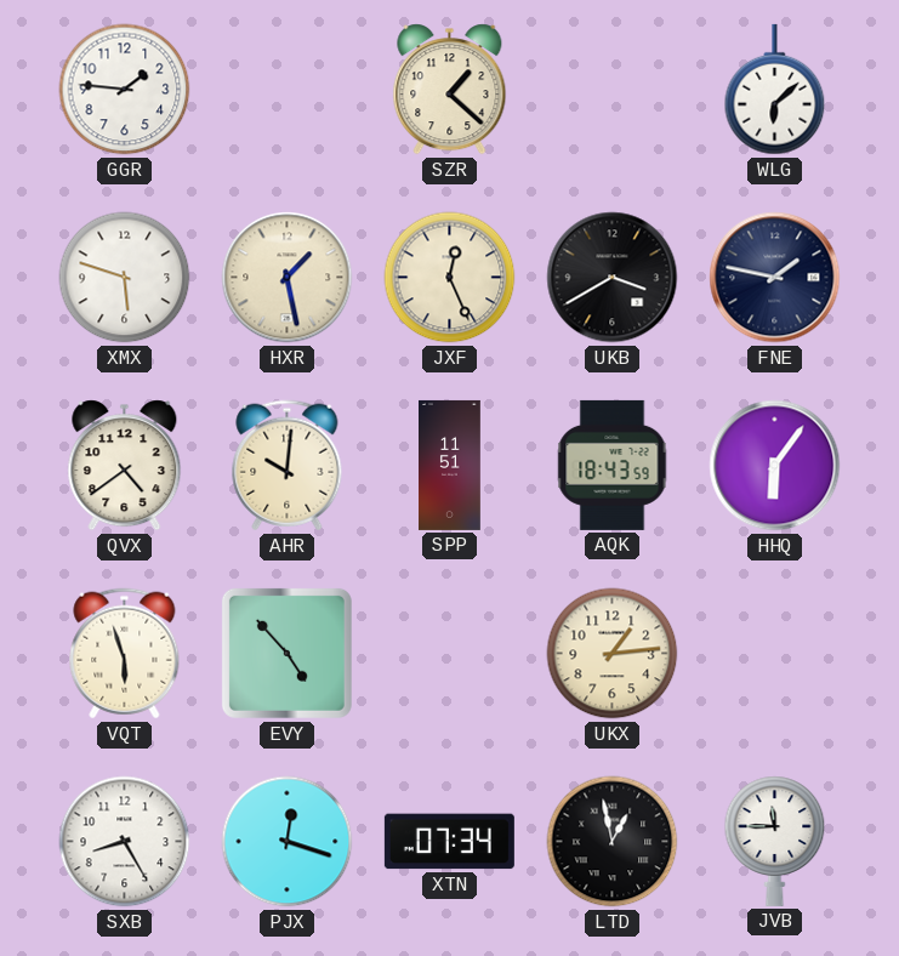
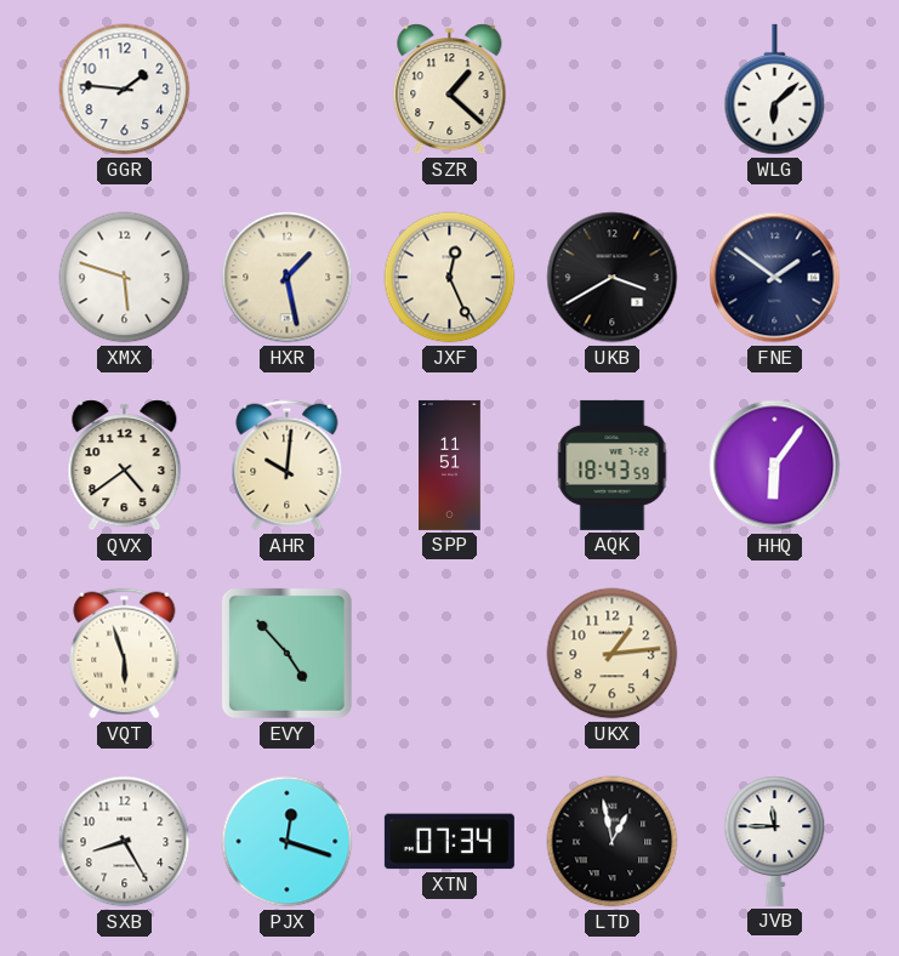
FNE: 1:47 -> 1:51
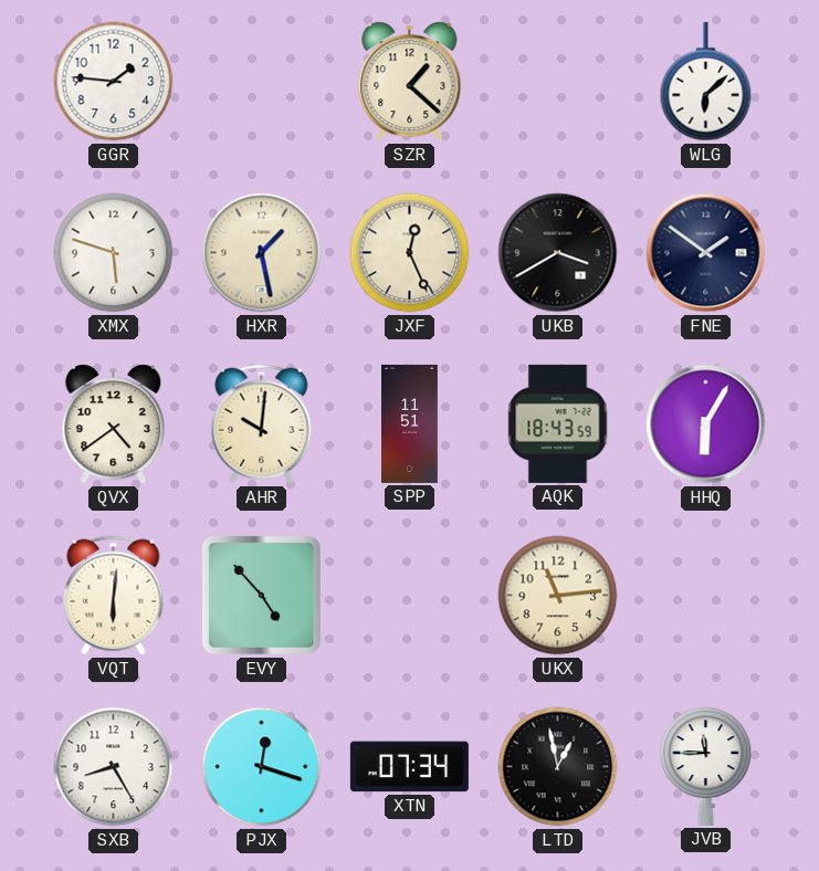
HHQ: 6:06 -> 6:05
VQT: 5:57 -> 6:01
UKX: 1:14 -> 11:14
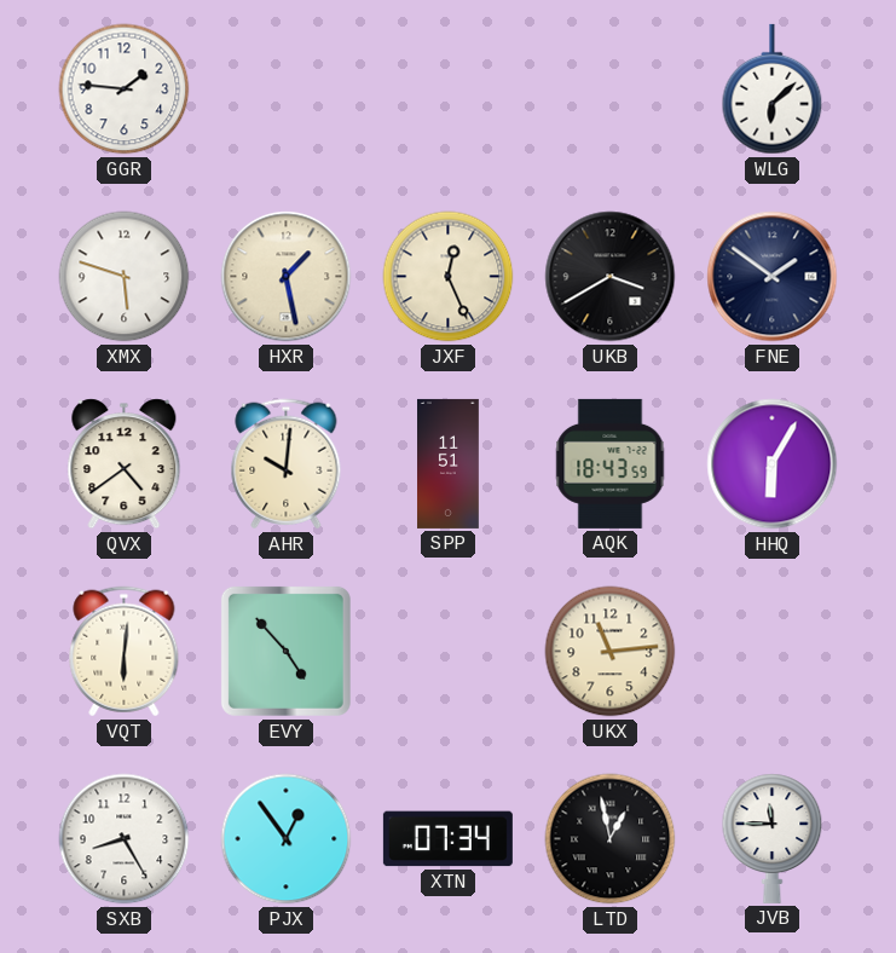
SZR: 1:22 -> none
PJX: 12:18 -> 12:54
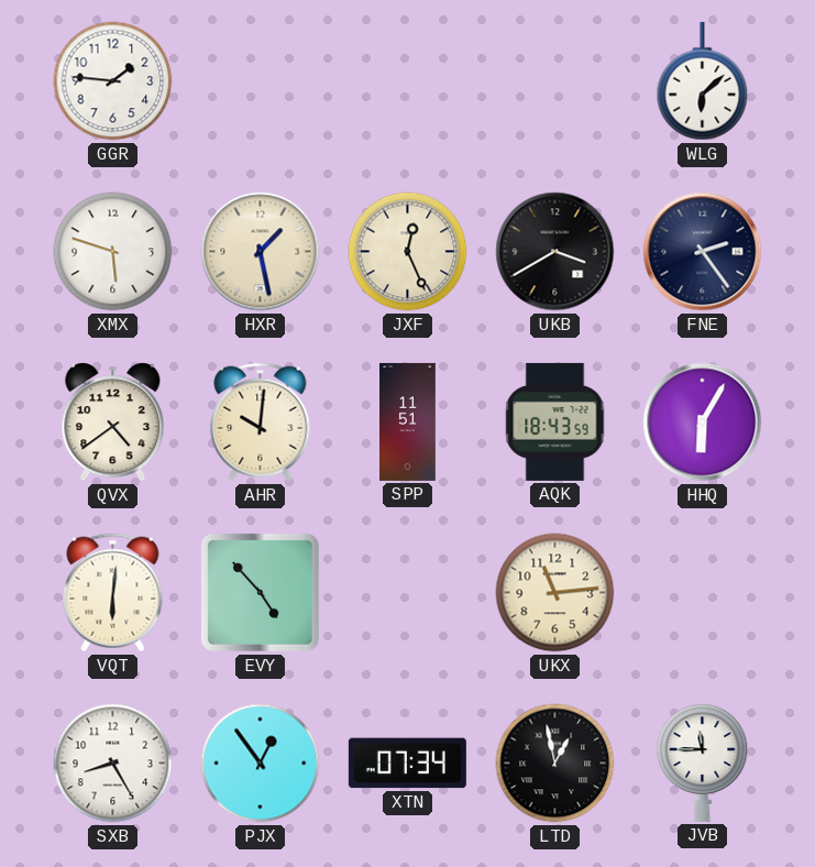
FNE: 1:51 -> 2:24
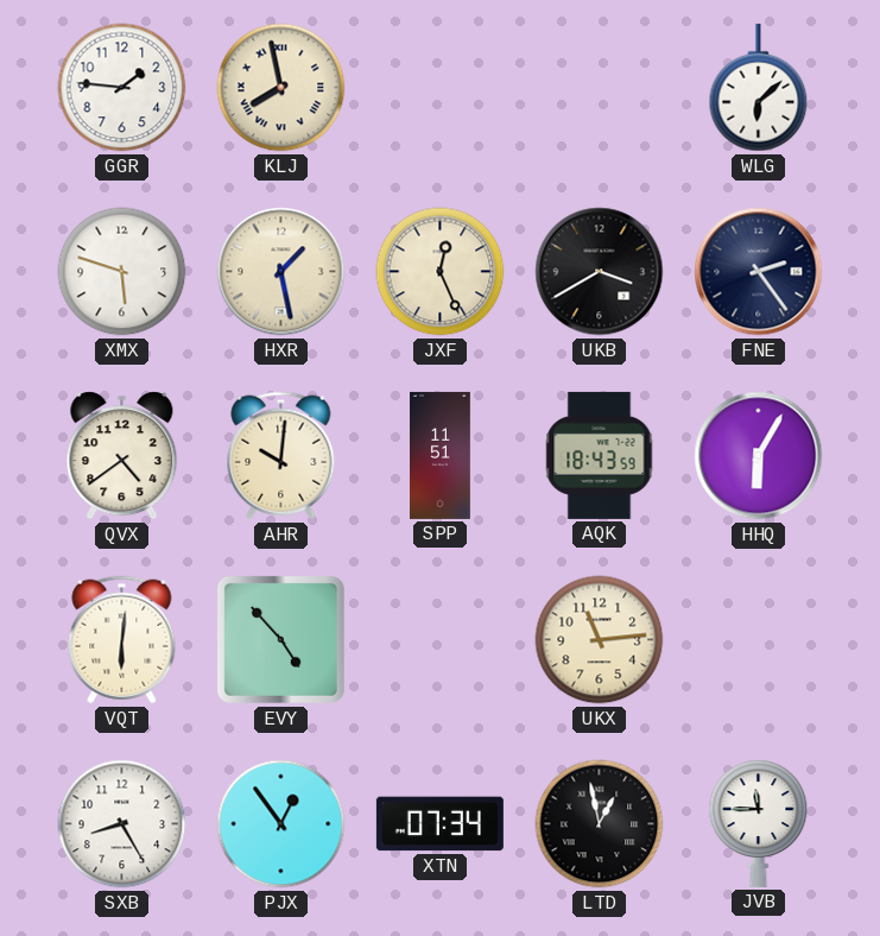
KLJ: none -> 7:58
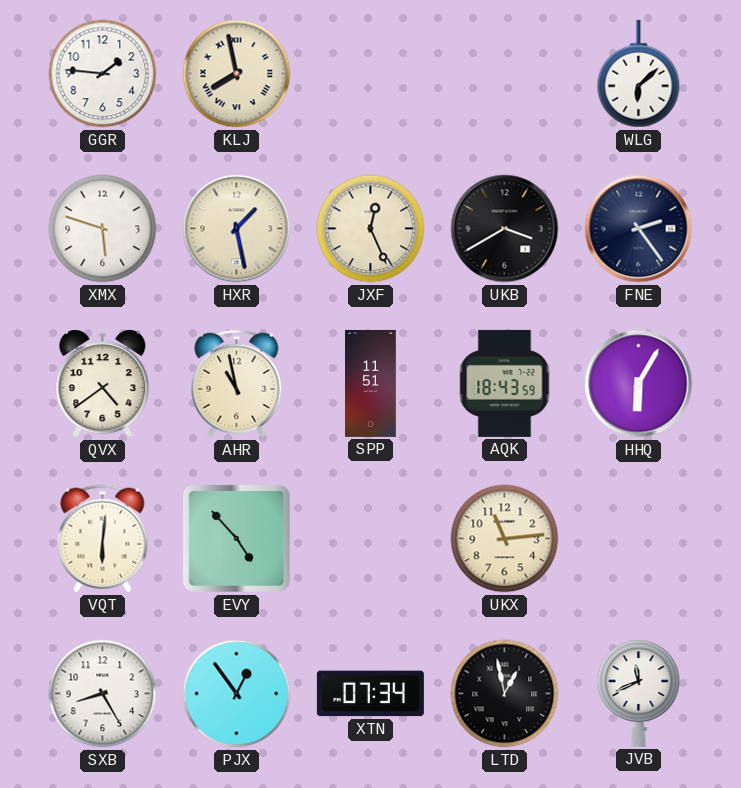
AHR: 10:01 -> 10:58
JVB: 11:45 -> 11:41
